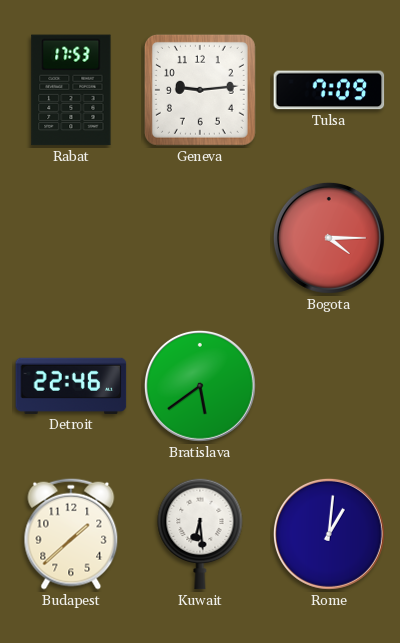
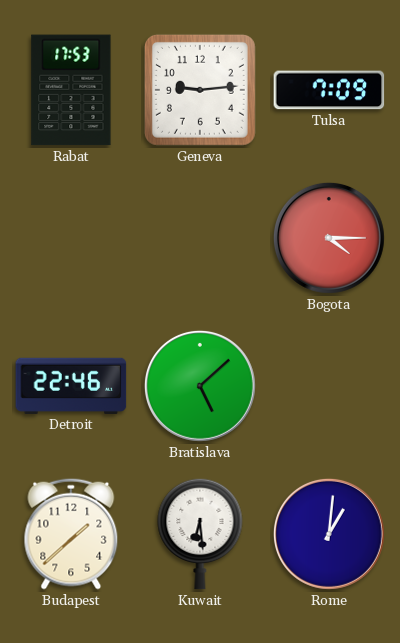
Bratislava: 5:39 -> 5:08
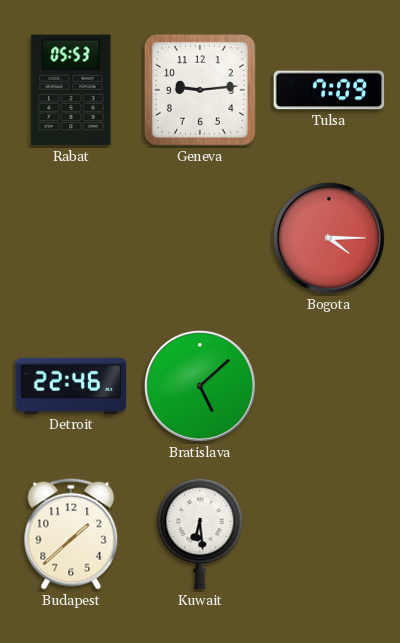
Rabat: 17:53 -> 05:53
Rome: 1:01 -> none
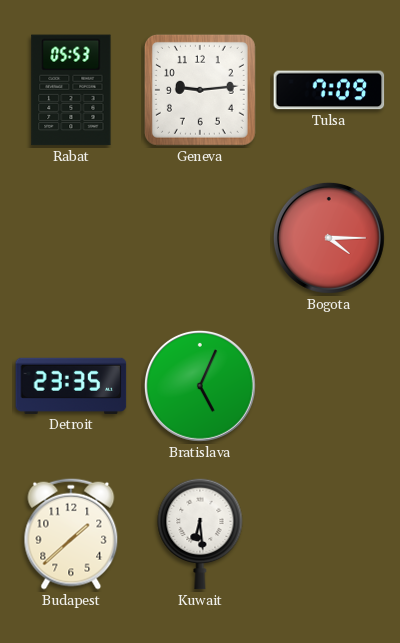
Detroit: 22:46 -> 23:35
Bratislava: 5:08 -> 5:04
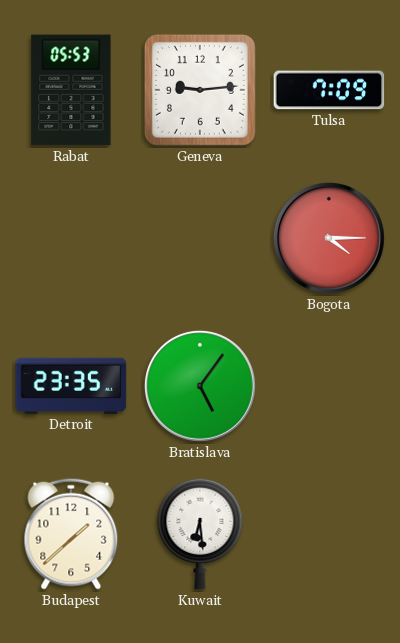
Bratislava: 5:04 -> 5:06
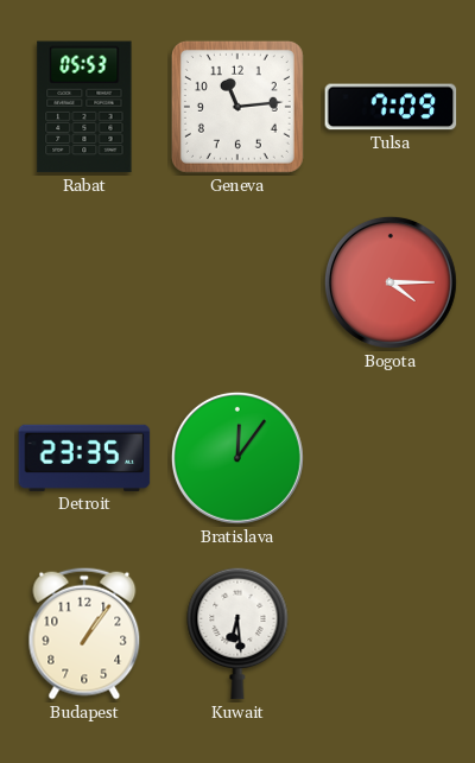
Geneva: 9:14 -> 11:14
Bratislava: 5:06 -> 12:06
Budapest: 1:38 -> 1:06
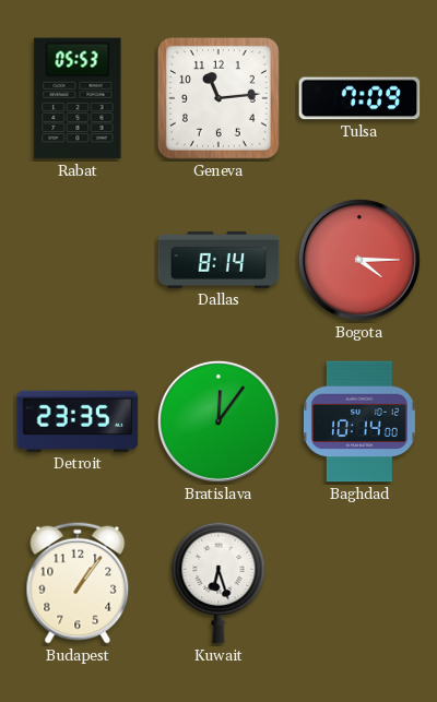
Dallas: none -> 8:14
Baghdad: none -> 10:14
Kuwait: 6:29 -> 6:27
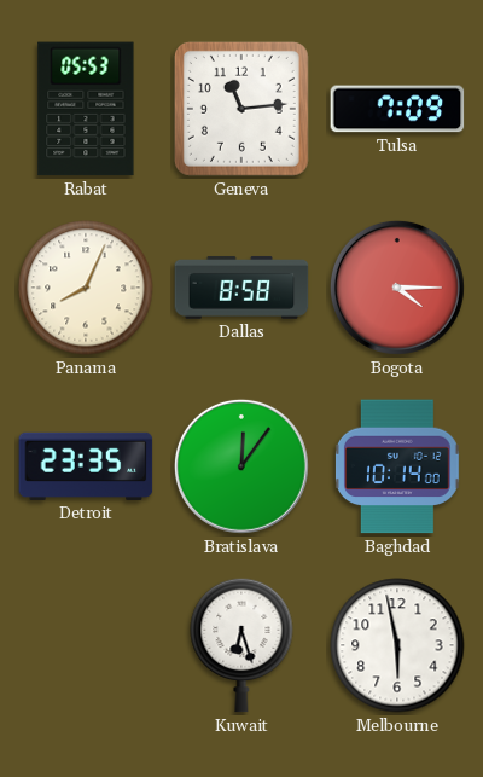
Panama: none -> 8:04
Dallas: 8:14 -> 8:58
Budapest: 1:06 -> none
Melbourne: none -> 5:58
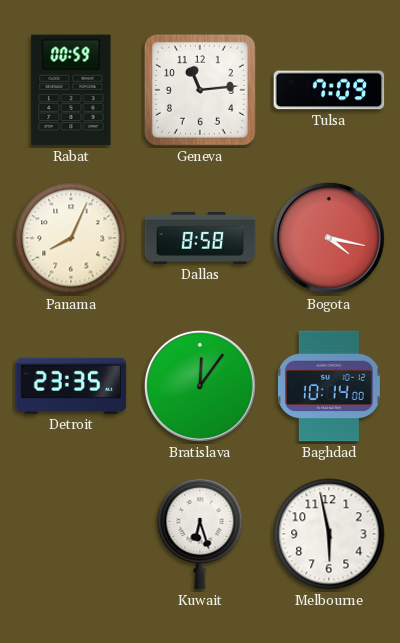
Rabat: 05:53 -> 00:59
Bogota: 4:15 -> 4:17
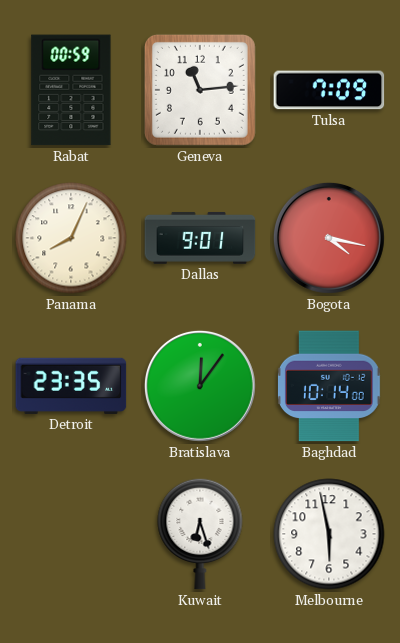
Dallas: 8:58 -> 9:01
